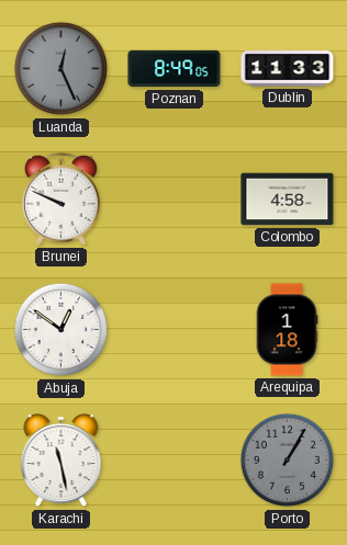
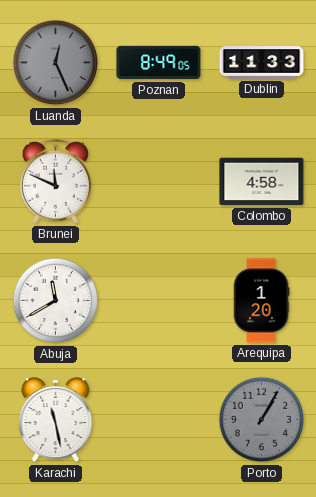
Brunei: 9:49 -> 11:49
Abuja: 12:51 -> 11:40
Arequipa: 1:18 -> 1:20
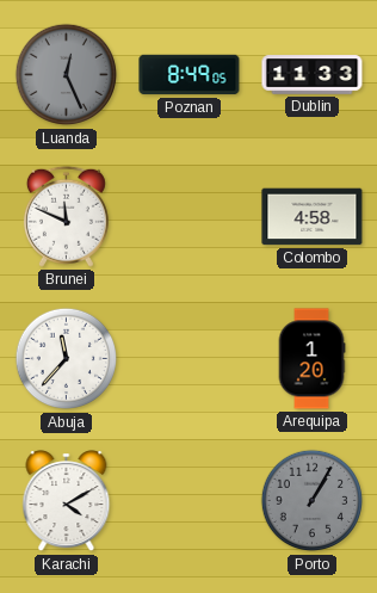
Abuja: 11:40 -> 11:37
Karachi: 11:28 -> 4:10
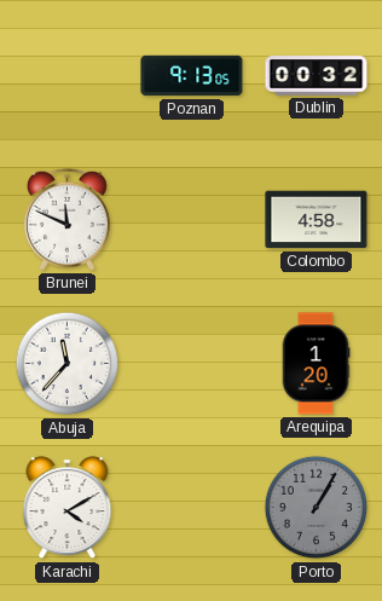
Luanda: 12:26 -> none
Poznan: 8:49 -> 9:13
Dublin: 11:33 -> 00:32
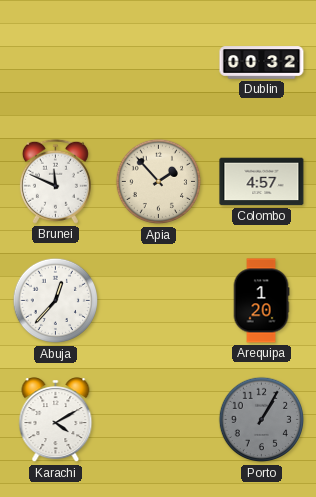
Poznan: 9:13 -> none
Apia: none -> 1:53
Colombo: 4:58 -> 4:57
Abuja: 11:37 -> 12:37
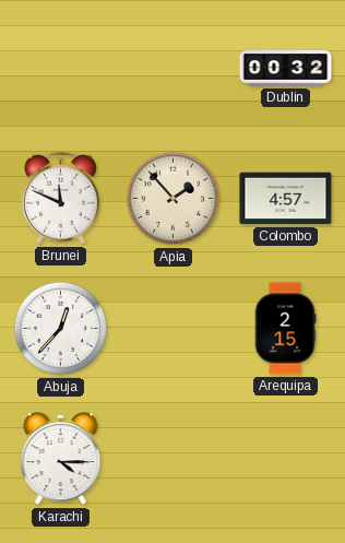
Arequipa: 1:20 -> 2:15
Karachi: 4:10 -> 4:15
Porto: 1:05 -> none
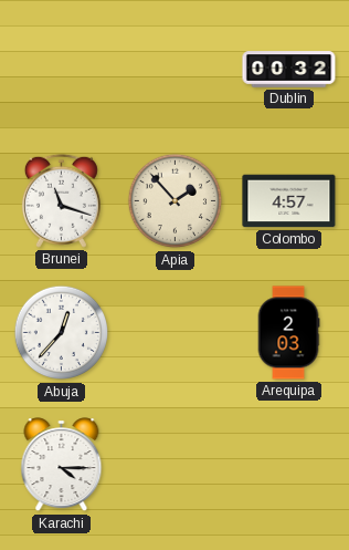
Brunei: 11:49 -> 11:18
Arequipa: 2:15 -> 2:03
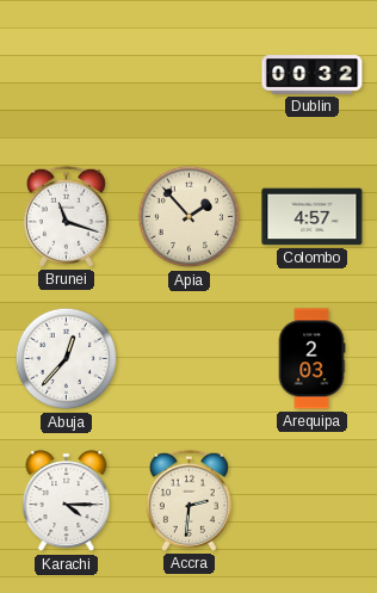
Accra: none -> 2:31
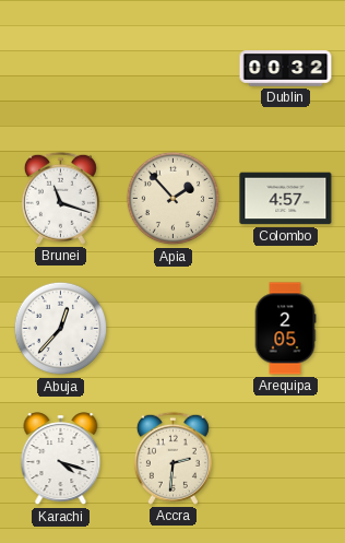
Arequipa: 2:03 -> 2:05
Karachi: 4:15 -> 4:18
